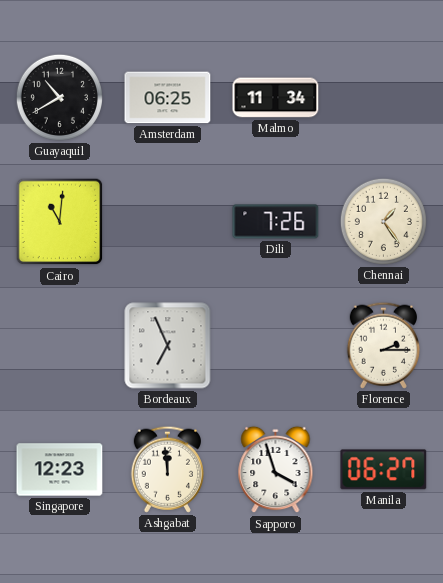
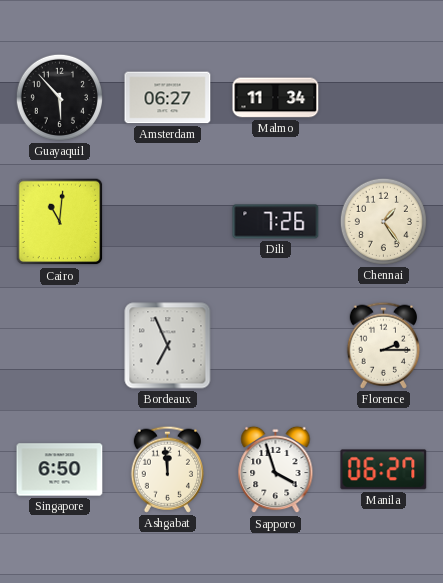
Guayaquil: 10:40 -> 5:53
Amsterdam: 06:25 -> 06:27
Singapore: 12:23 -> 6:50
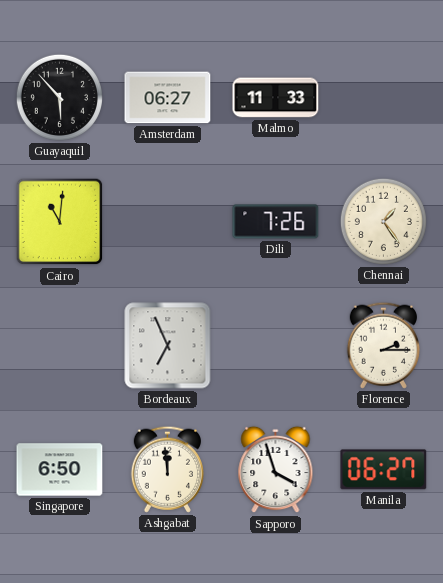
Malmo: 11:34 -> 11:33
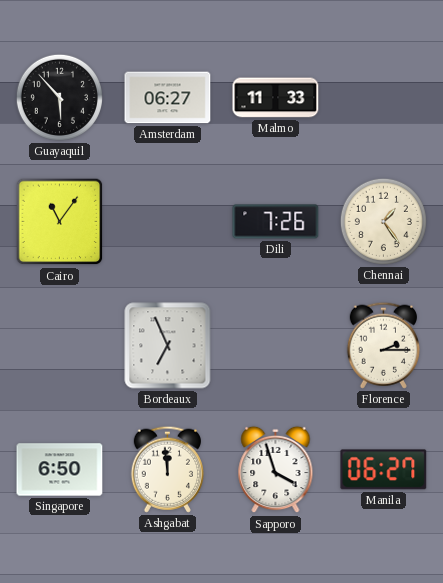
Cairo: 11:01 -> 11:06
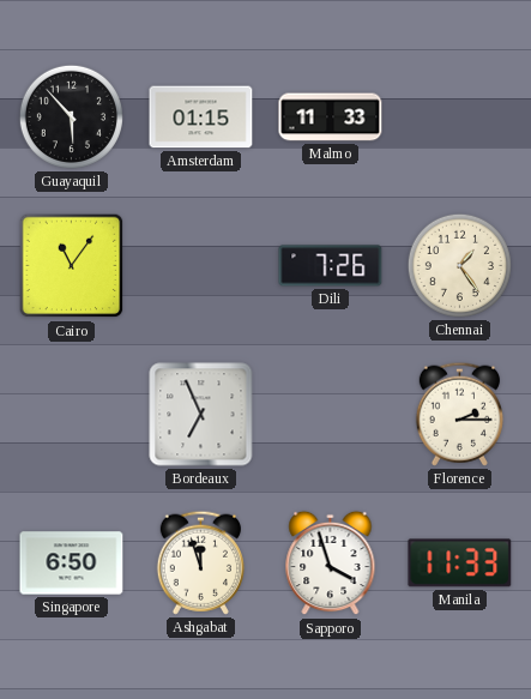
Amsterdam: 06:27 -> 01:15
Ashgabat: 11:59 -> 11:57
Manila: 06:27 -> 11:33
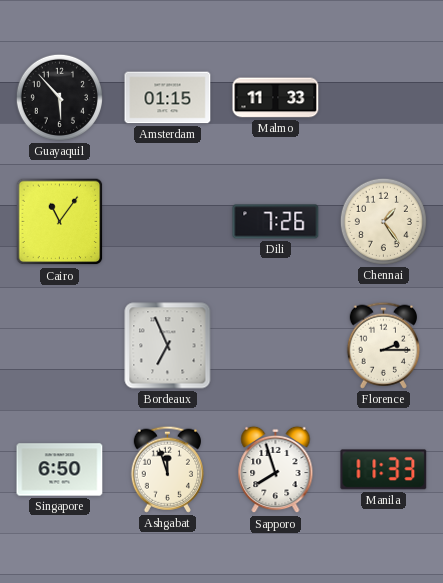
Sapporo: 3:57 -> 7:57
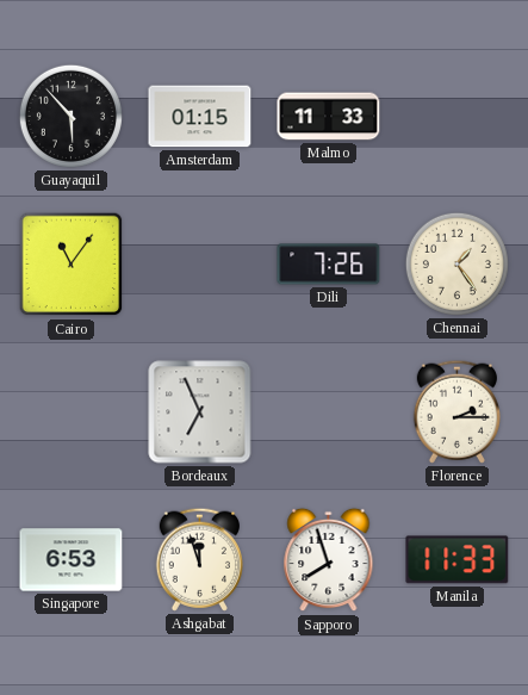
Singapore: 6:50 -> 6:53
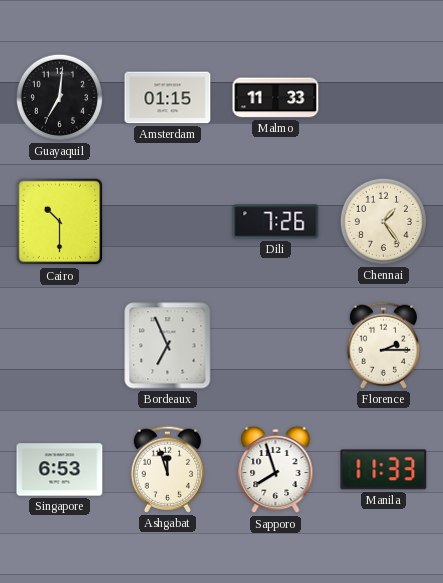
Guayaquil: 5:53 -> 7:01
Cairo: 11:06 -> 10:30
